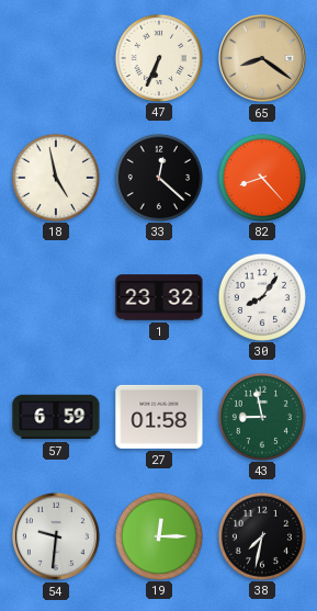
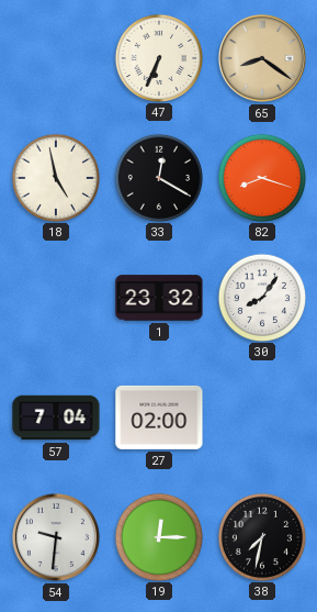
33: 12:22 -> 12:20
82: 8:23 -> 8:18
57: 6:59 -> 7:04
27: 01:58 -> 02:00
43: 8:58 -> none
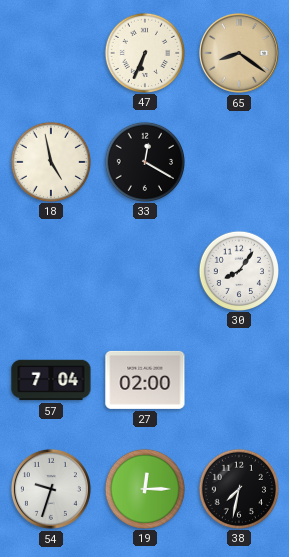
82: 8:18 -> none
1: 23:32 -> none
54: 9:31 -> 9:33
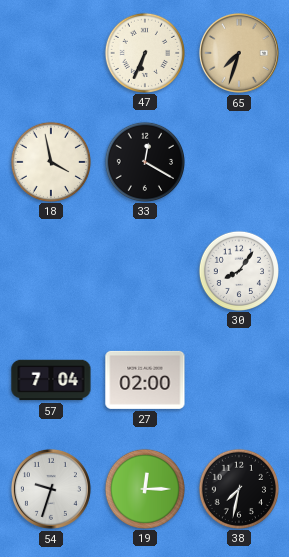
65: 8:21 -> 7:33
18: 4:58 -> 3:58
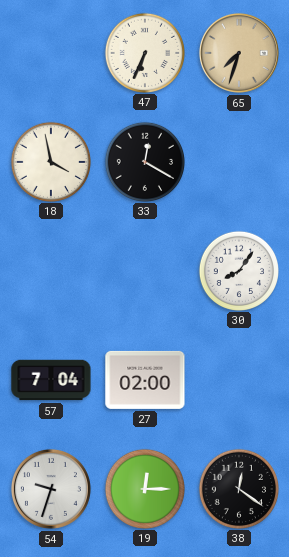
38: 7:32 -> 12:21
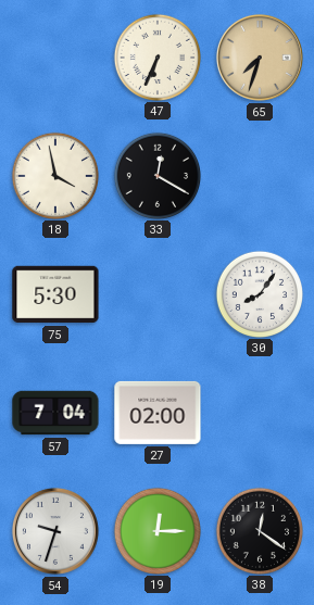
75: none -> 5:30
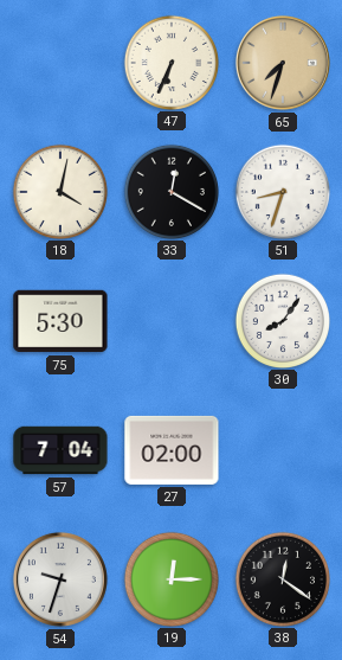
18: 3:58 -> 4:02
51: none -> 8:33
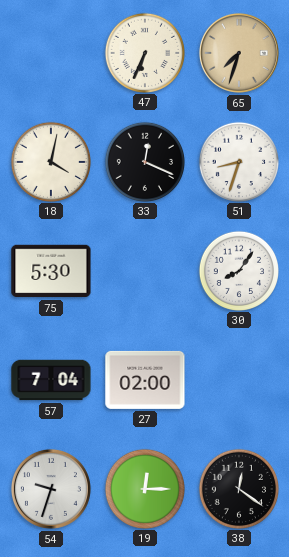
33: 12:20 -> 12:19
